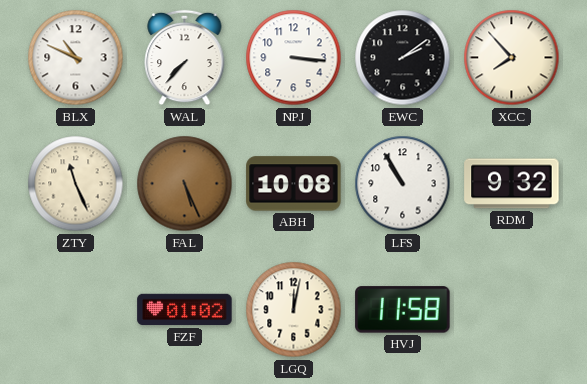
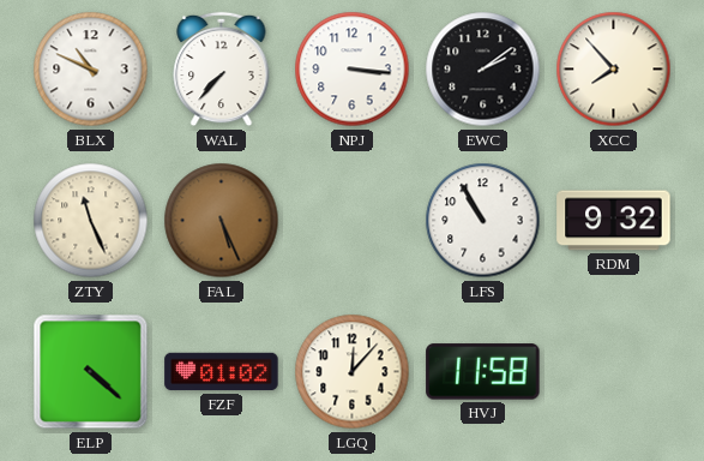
ABH: 10:08 -> none
ELP: none -> 4:22
LGQ: 12:02 -> 12:07
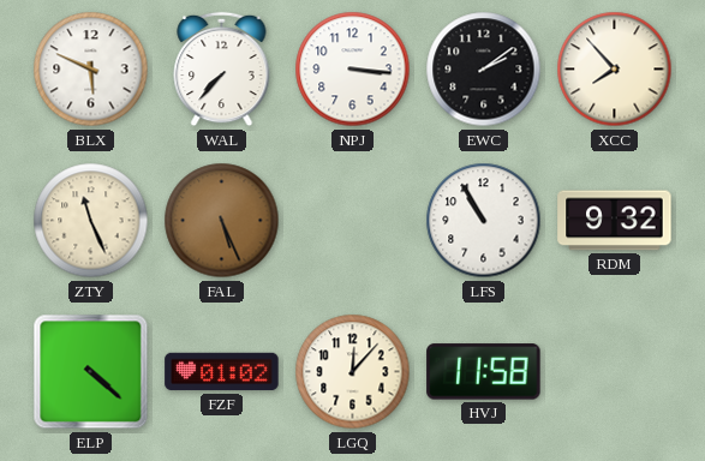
BLX: 10:49 -> 5:49
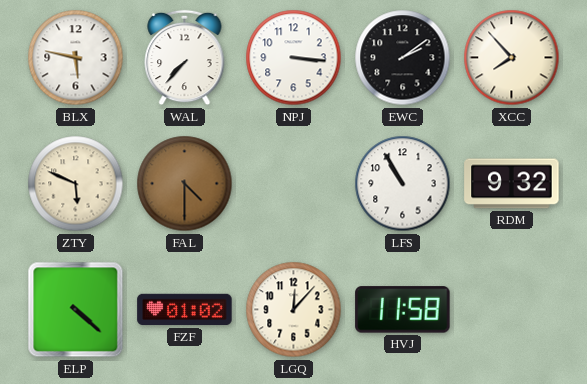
BLX: 5:49 -> 5:47
ZTY: 11:26 -> 5:49
FAL: 5:26 -> 4:30
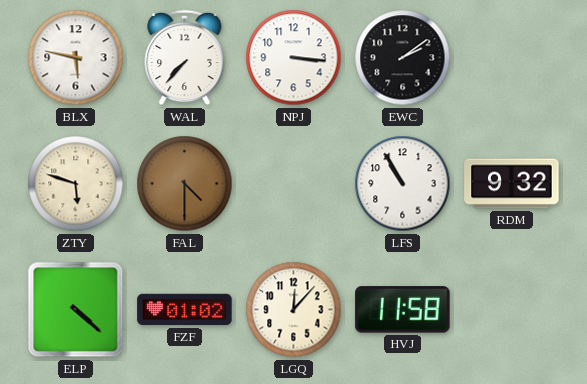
XCC: 7:53 -> none
ZTY: 5:49 -> 5:48
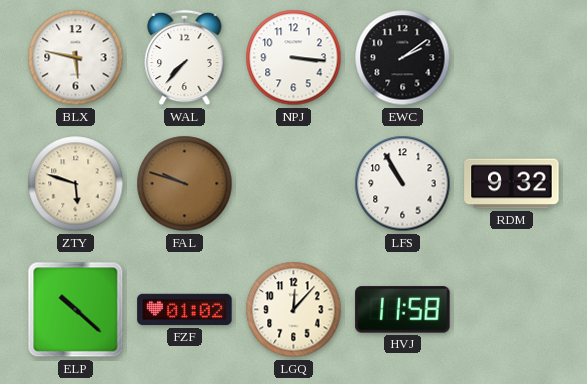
FAL: 4:30 -> 9:48
ELP: 4:22 -> 10:22
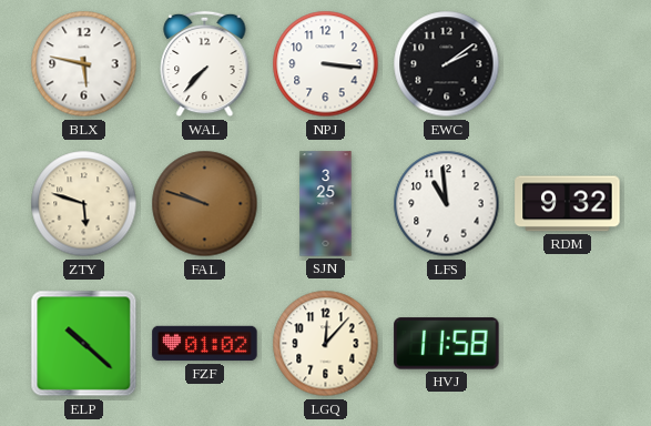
SJN: none -> 3:25
LFS: 10:55 -> 10:59
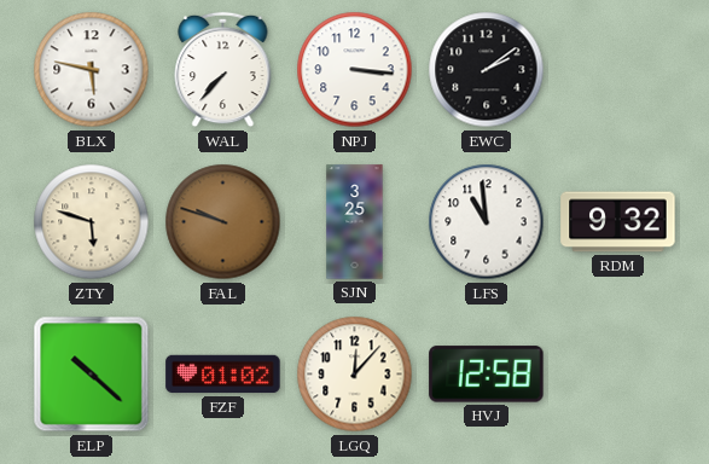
HVJ: 11:58 -> 12:58
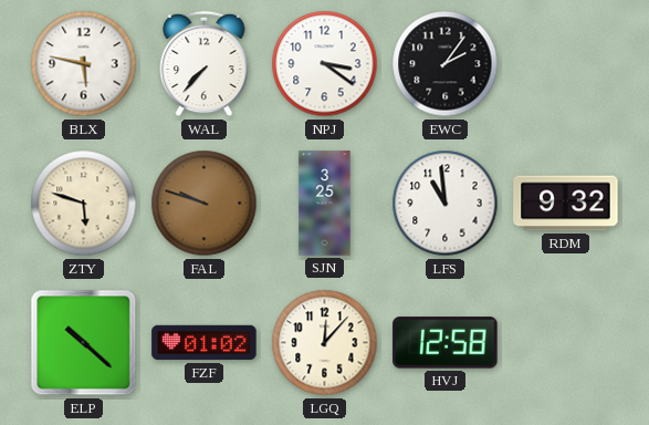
NPJ: 3:16 -> 3:21
EWC: 2:09 -> 2:06
